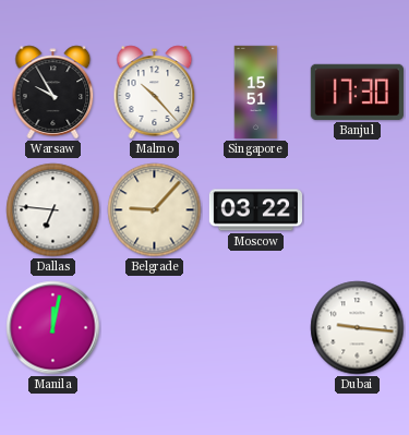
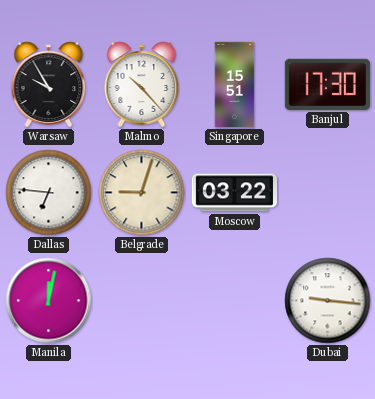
Belgrade: 9:07 -> 9:03
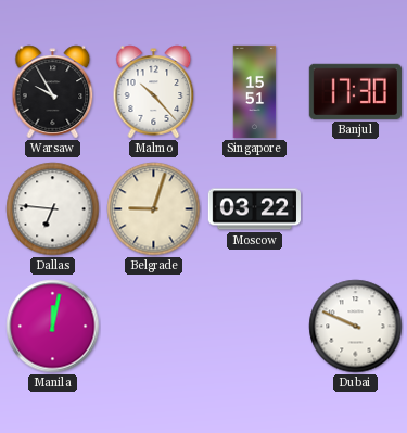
Dubai: 9:16 -> 9:49
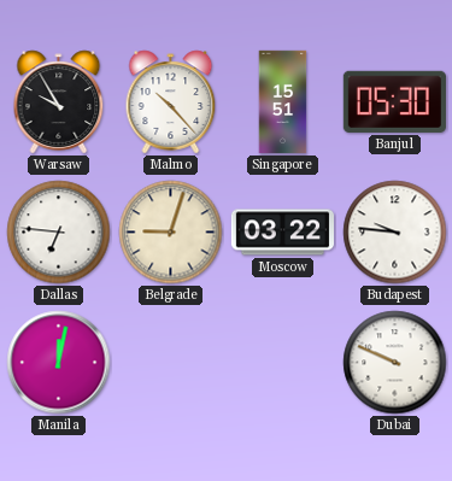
Banjul: 17:30 -> 05:30
Budapest: none -> 9:46
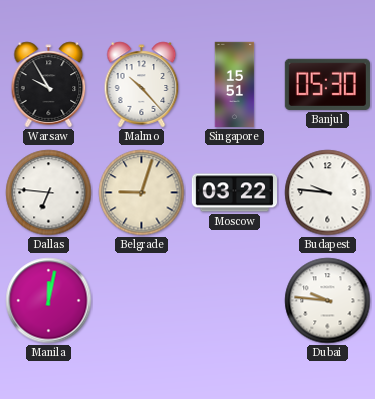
Dubai: 9:49 -> 9:46
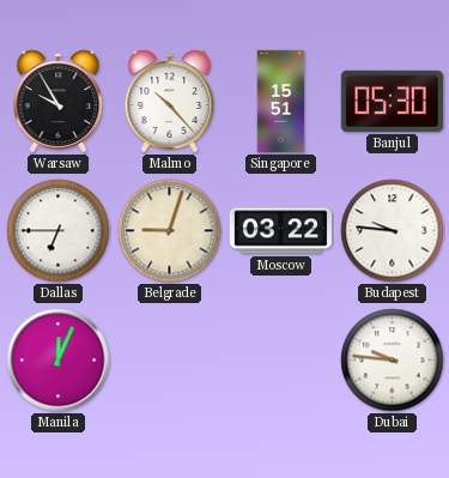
Dallas: 6:46 -> 6:45
Manila: 12:02 -> 12:04
